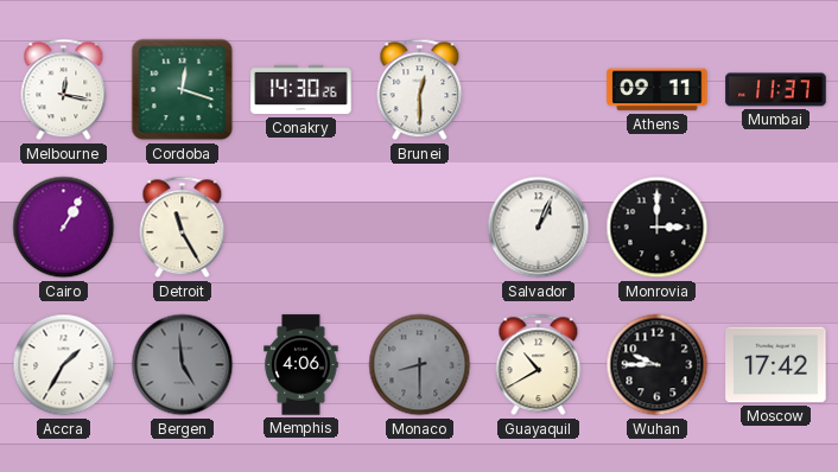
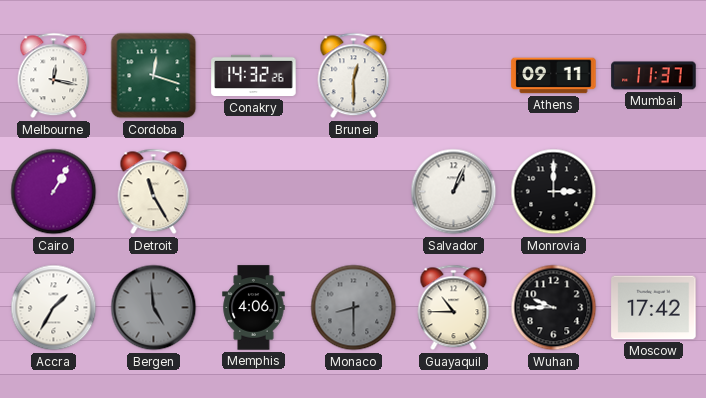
Conakry: 14:30 -> 14:32
Guayaquil: 10:40 -> 10:45
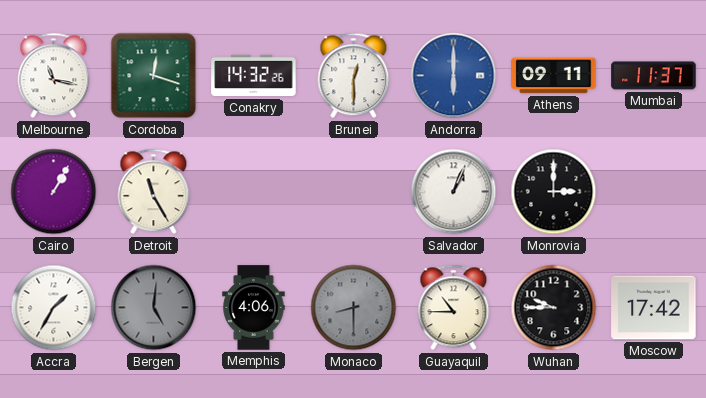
Melbourne: 12:17 -> 11:17
Andorra: none -> 6:00
Bergen: 4:59 -> 5:01
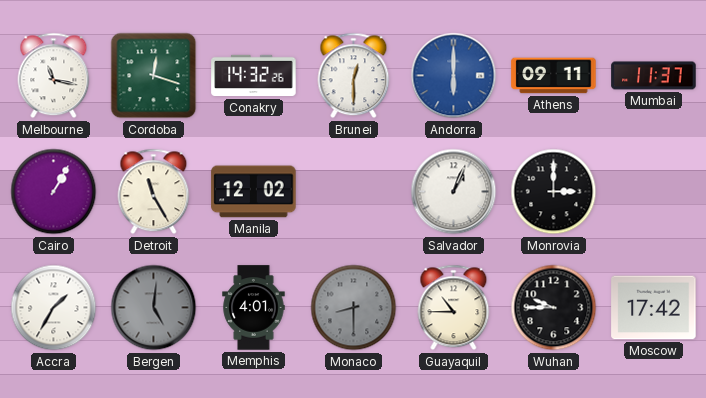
Manila: none -> 12:02
Memphis: 4:06 -> 4:01
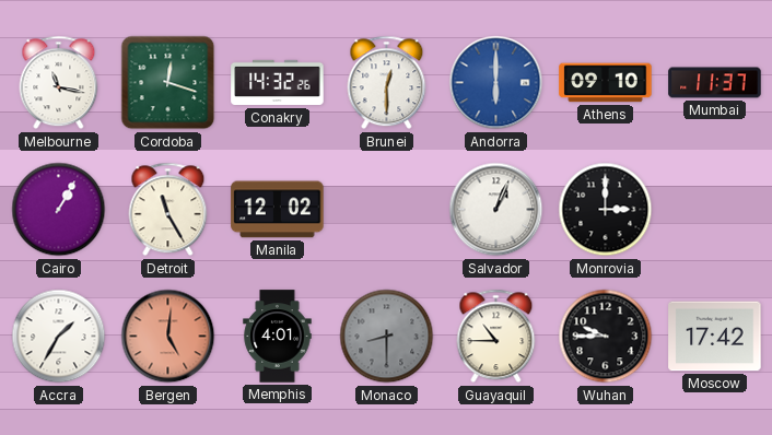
Athens: 09:11 -> 09:10
Bergen dial: grey -> salmon
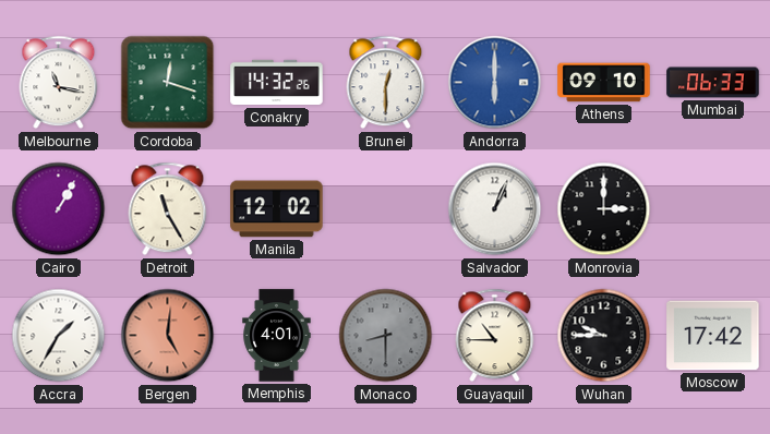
Mumbai: 11:37 -> 06:33
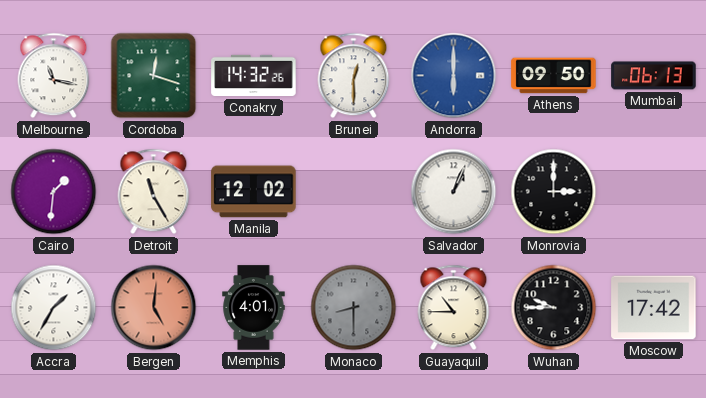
Athens: 09:10 -> 09:50
Mumbai: 06:33 -> 06:13
Cairo: 1:05 -> 1:31
